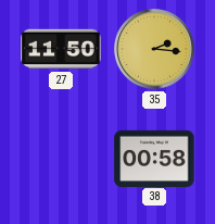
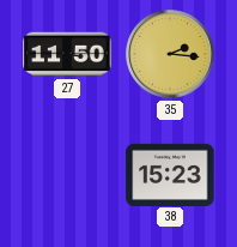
38: 00:58 -> 15:23
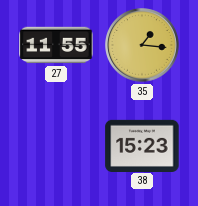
27: 11:50 -> 11:55
35: 2:16 -> 1:16
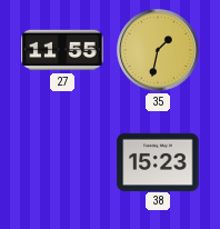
35: 1:16 -> 1:32
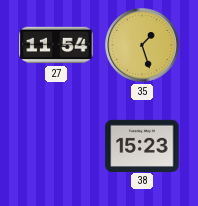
27: 11:55 -> 11:54
35: 1:32 -> 1:27
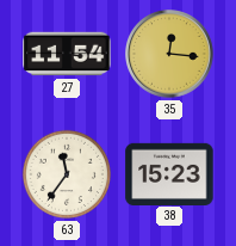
35: 1:27 -> 12:16
63: none -> 11:36
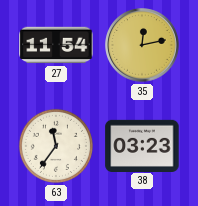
35: 12:16 -> 12:13
38: 15:23 -> 03:23
